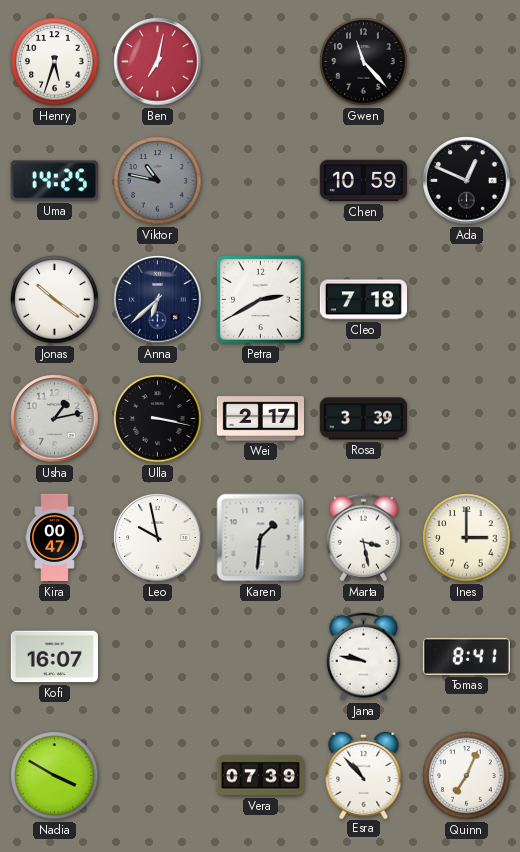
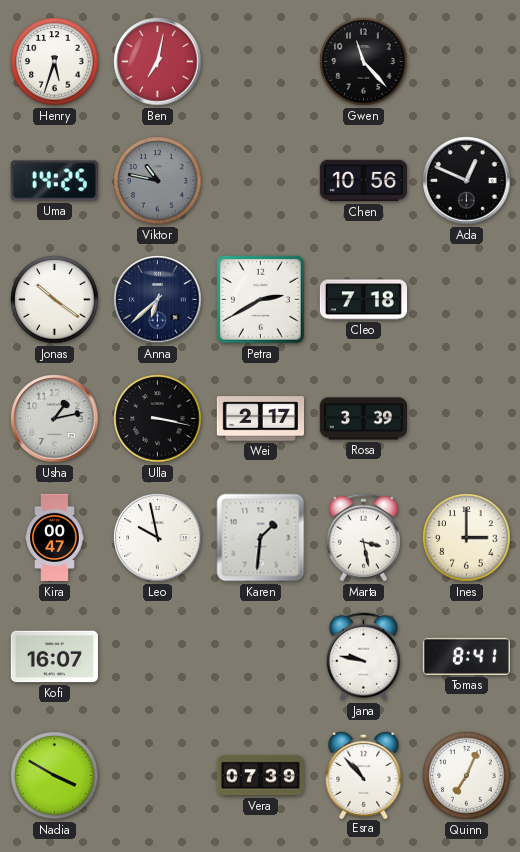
Chen: 10:59 -> 10:56
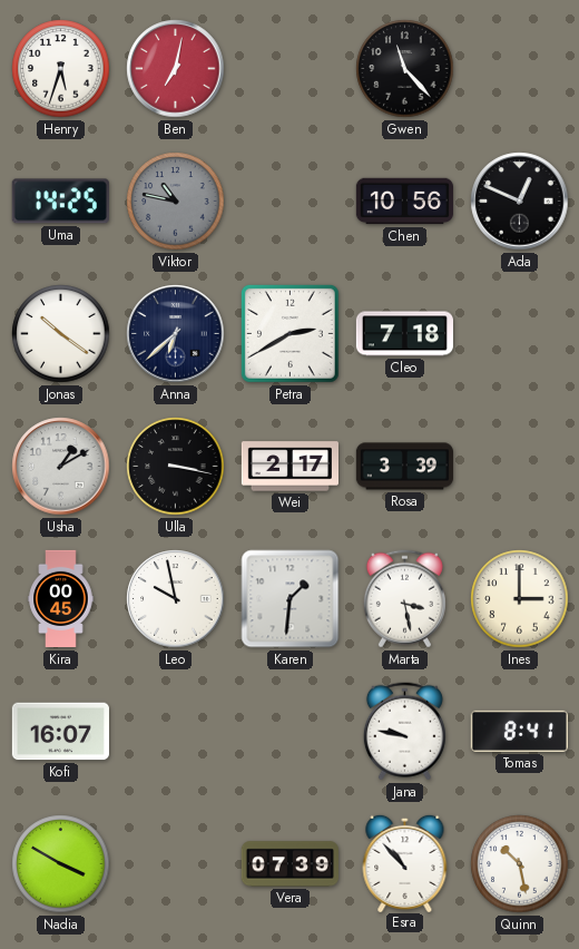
Usha: 1:13 -> 1:10
Kira: 00:47 -> 00:45
Quinn: 7:04 -> 10:28
